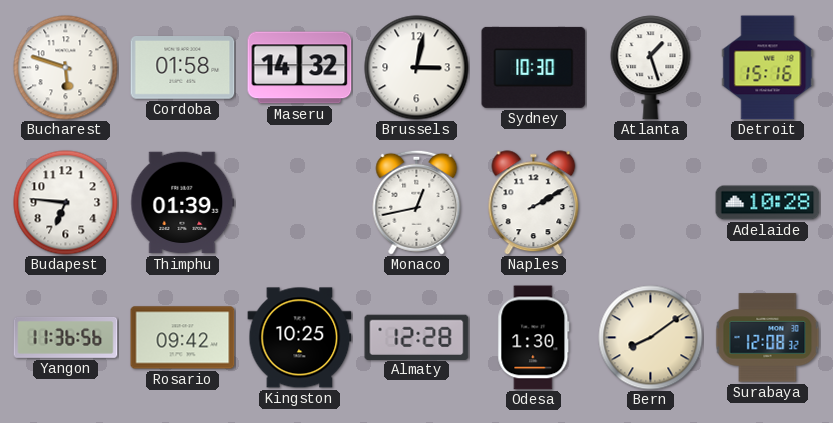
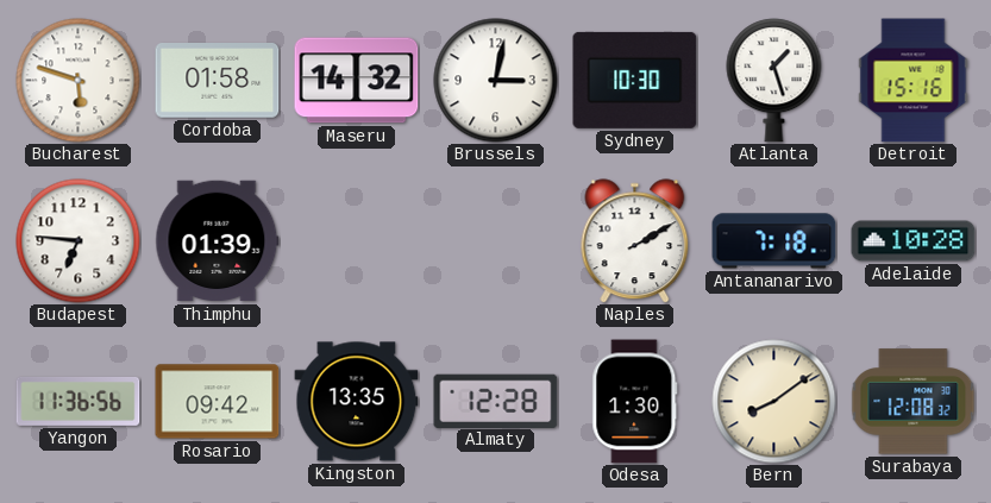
Monaco: 12:43 -> none
Antananarivo: none -> 7:18
Kingston: 10:25 -> 13:35
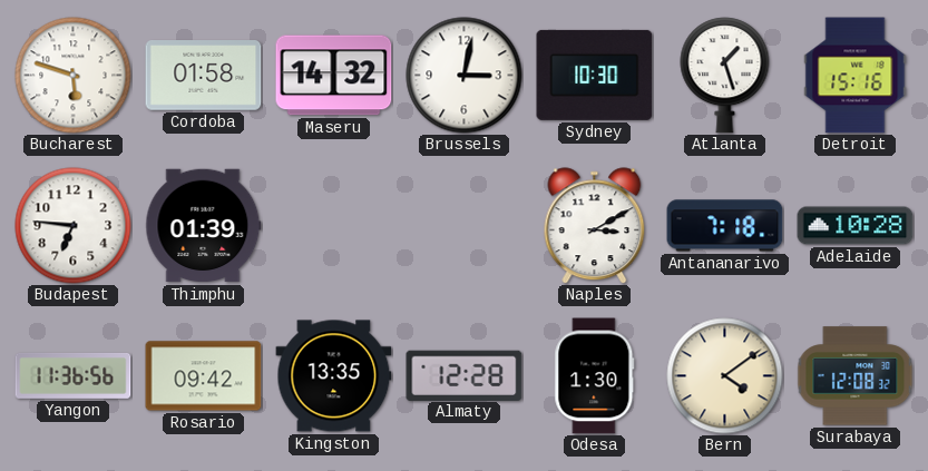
Naples: 2:10 -> 3:10
Bern: 8:09 -> 4:09
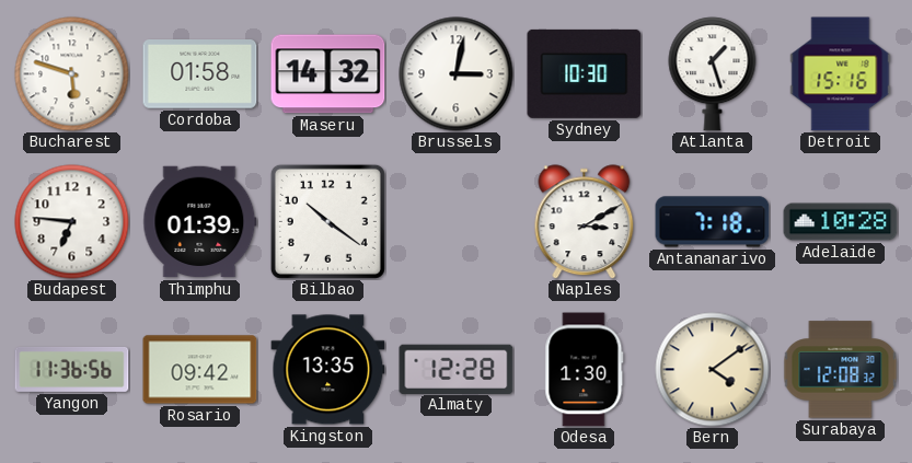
Bilbao: none -> 10:21
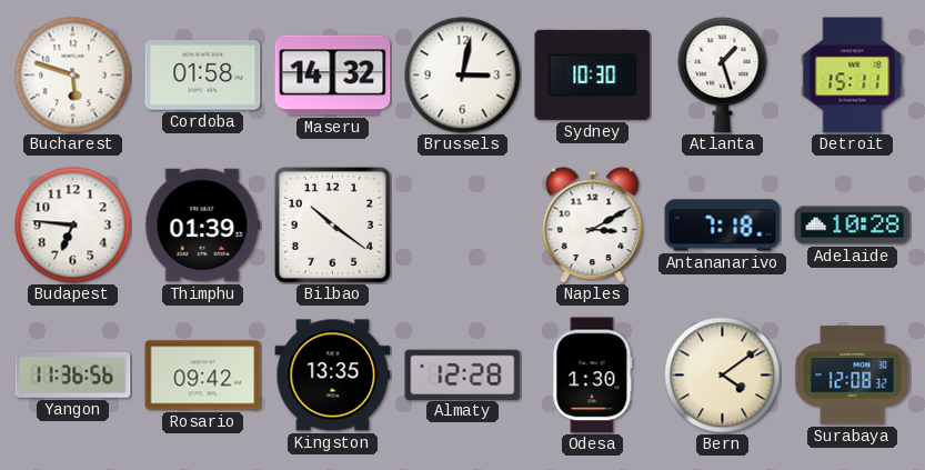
Detroit: 15:16 -> 15:11
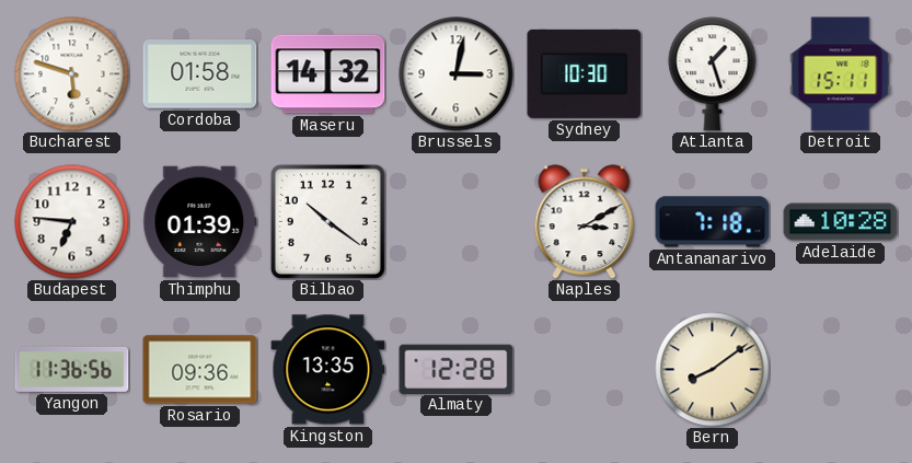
Rosario: 09:42 -> 09:36
Odesa: 1:30 -> none
Bern: 4:09 -> 8:09
Surabaya: 12:08 -> none
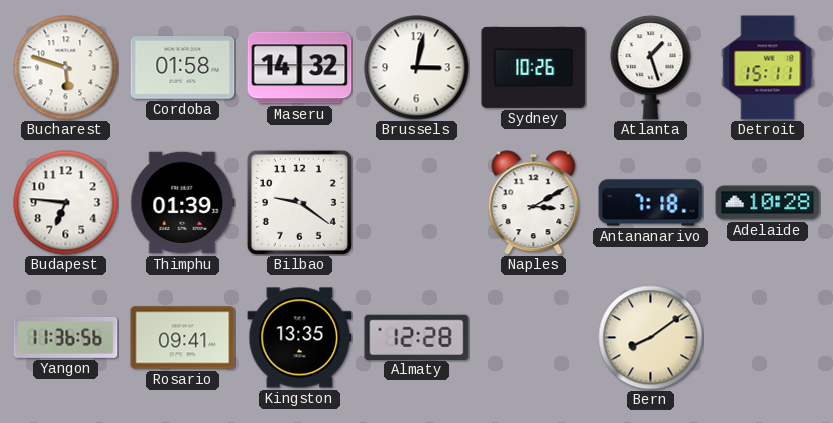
Sydney: 10:30 -> 10:26
Bilbao: 10:21 -> 9:21
Rosario: 09:36 -> 09:41
